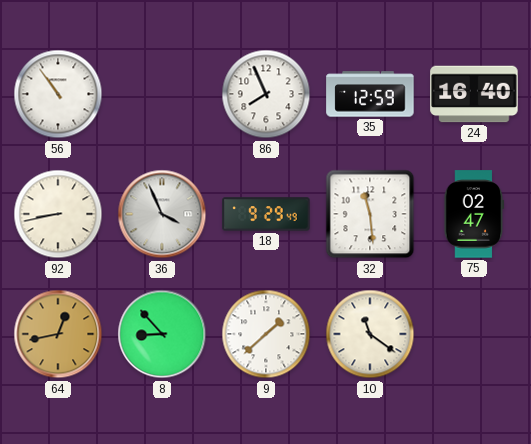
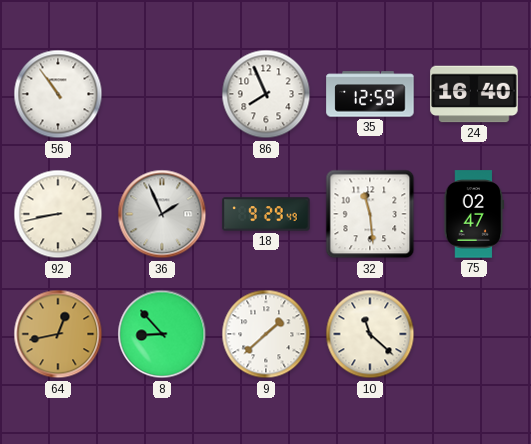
36: 3:56 -> 1:56
10: 11:21 -> 11:22
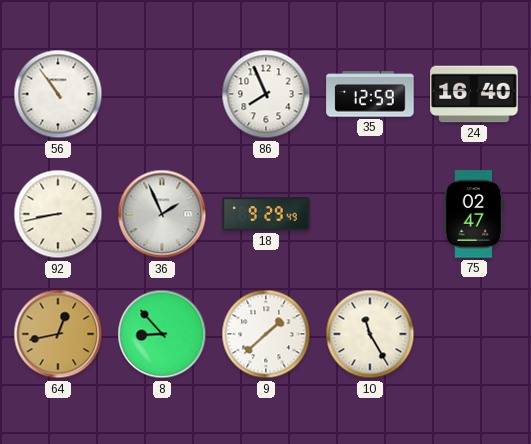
32: 11:29 -> none
10: 11:22 -> 11:25
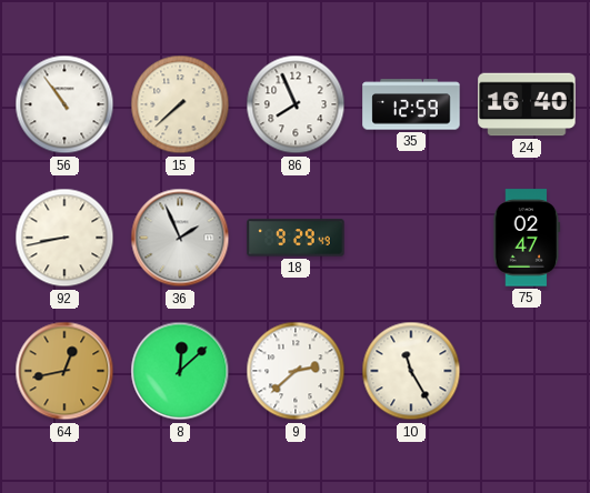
15: none -> 7:38
8: 8:53 -> 12:08
9: 1:38 -> 2:38
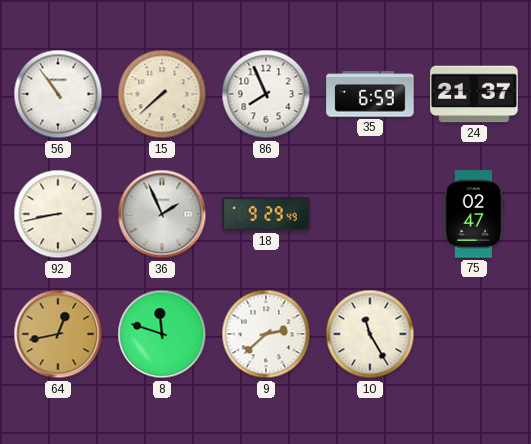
35: 12:59 -> 6:59
24: 16:40 -> 21:37
8: 12:08 -> 11:48
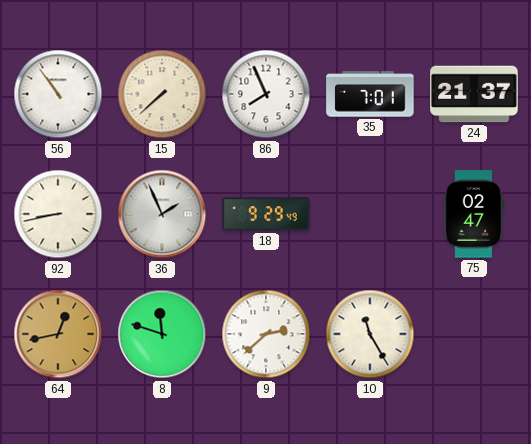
35: 6:59 -> 7:01
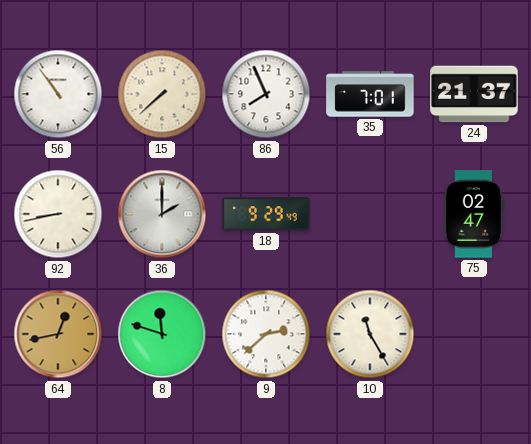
36: 1:56 -> 2:00
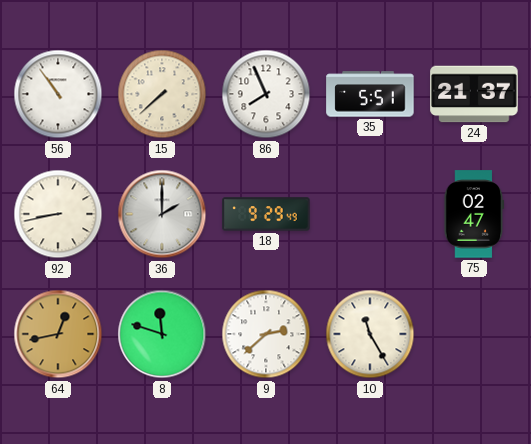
35: 7:01 -> 5:51
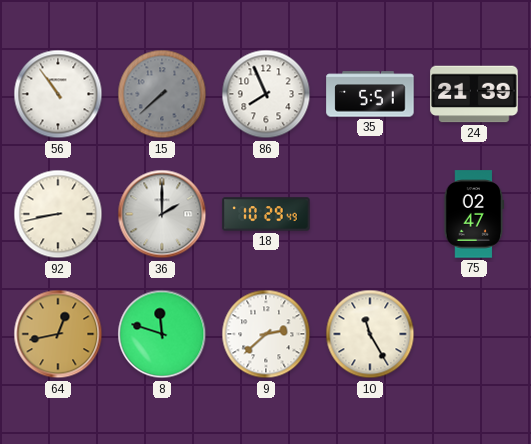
15 dial: cream -> grey
24: 21:37 -> 21:39
18: 9:29 -> 10:29
